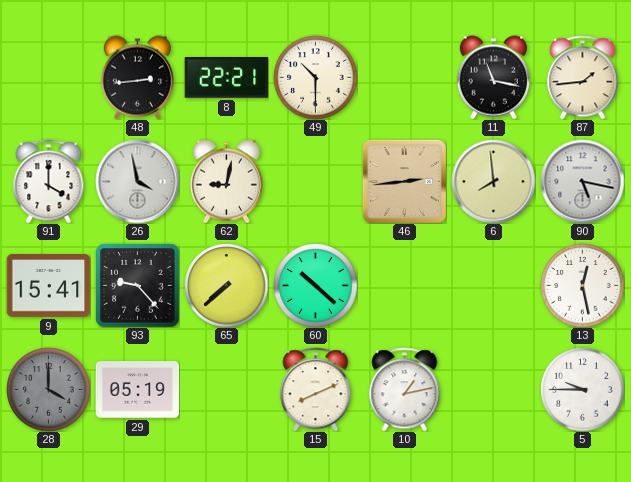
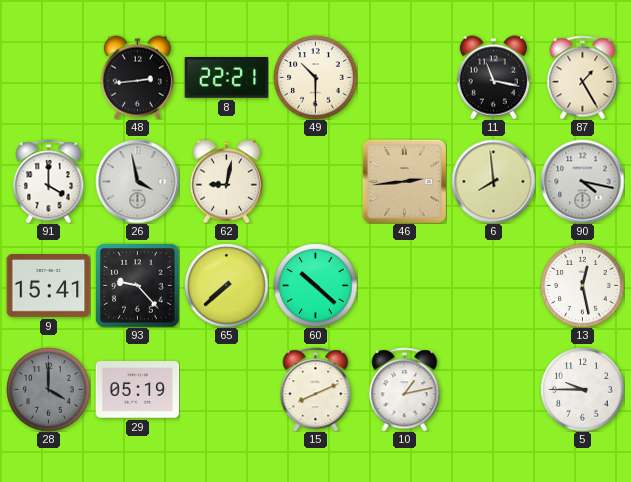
87: 1:44 -> 1:25
90: 5:17 -> 4:17
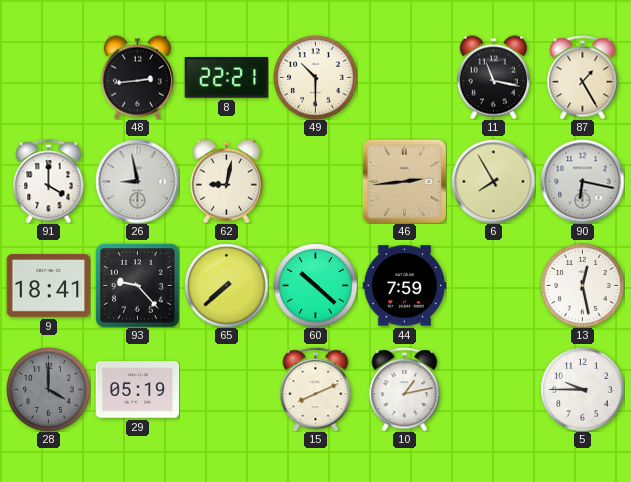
26: 3:58 -> 8:58
6: 7:59 -> 7:55
90: 4:17 -> 6:17
9: 15:41 -> 18:41
44: none -> 7:59
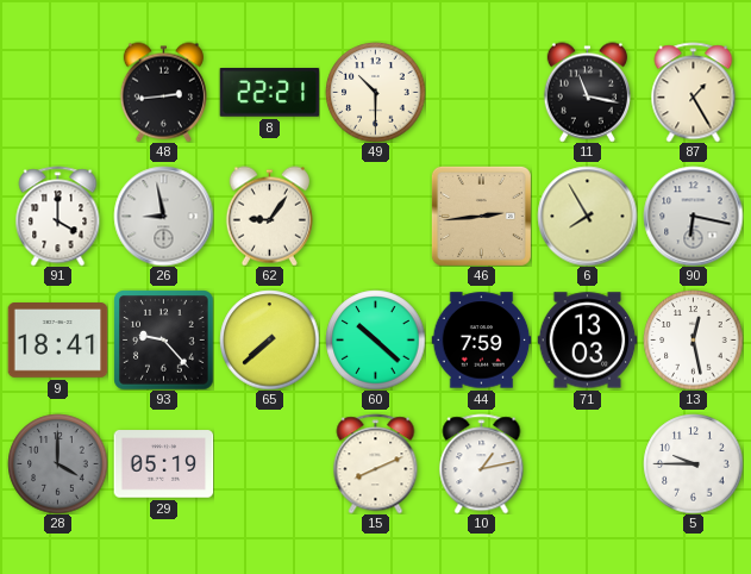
62: 9:02 -> 9:06
71: none -> 13:03
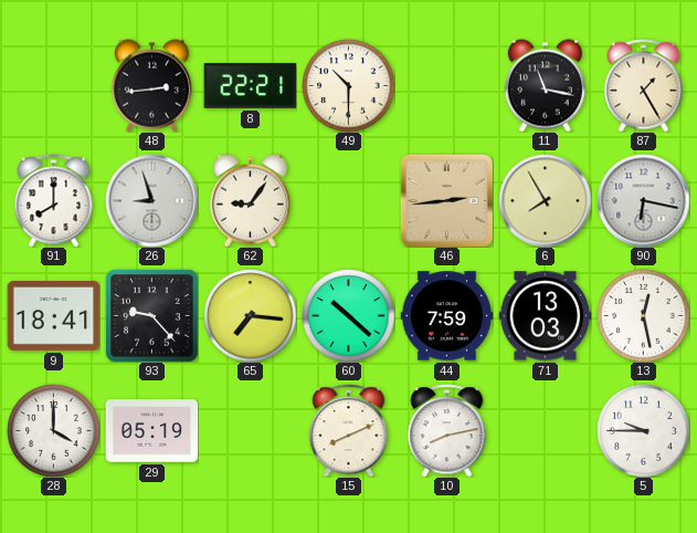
91: 4:00 -> 8:00
26: 8:58 -> 8:57
65: 7:38 -> 7:16
28 dial: grey -> white
10: 1:13 -> 8:13
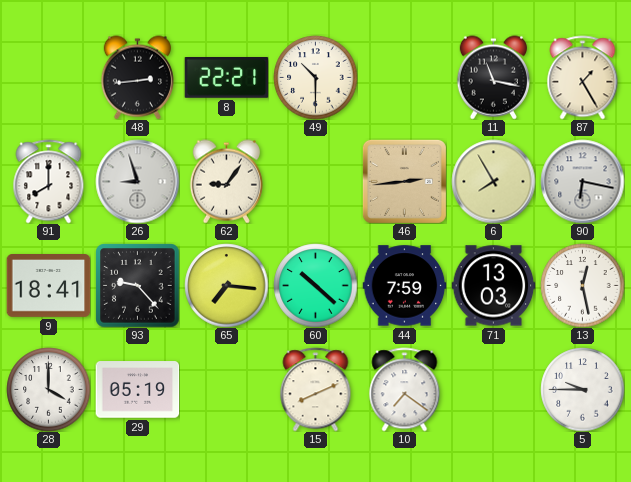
10: 8:13 -> 7:21
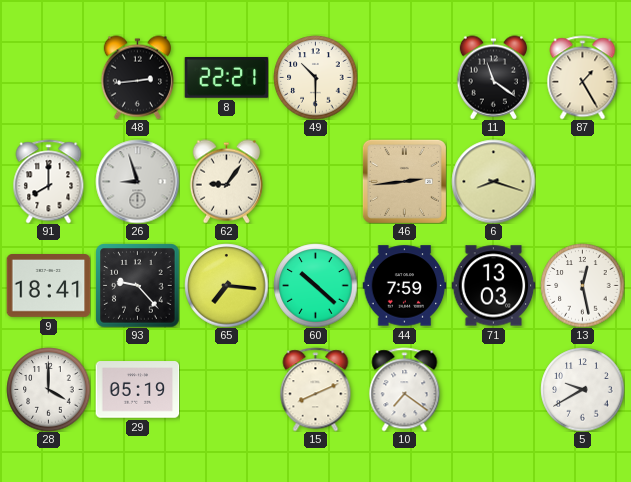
11: 11:17 -> 11:21
6: 7:55 -> 8:18
90: 6:17 -> none
5: 9:45 -> 9:40
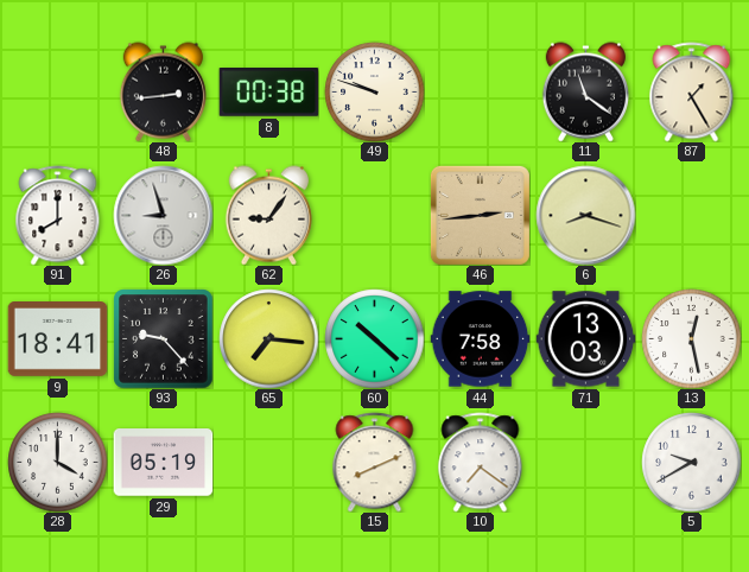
8: 22:21 -> 00:38
49: 10:30 -> 9:48
44: 7:59 -> 7:58
